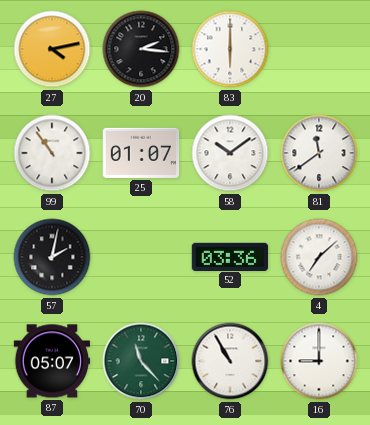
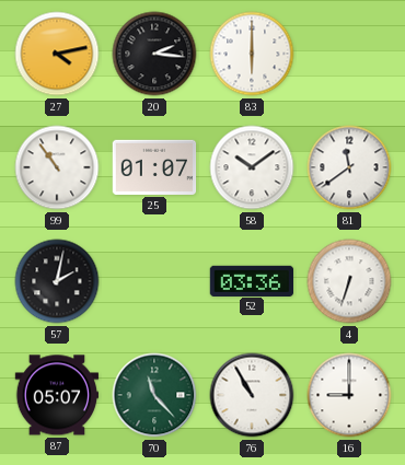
4: 7:08 -> 6:33
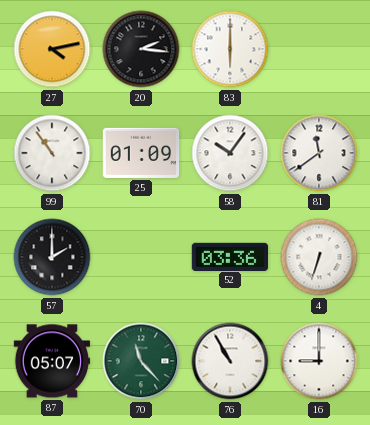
25: 01:07 -> 01:09
58: 10:09 -> 10:06
57: 2:02 -> 2:00
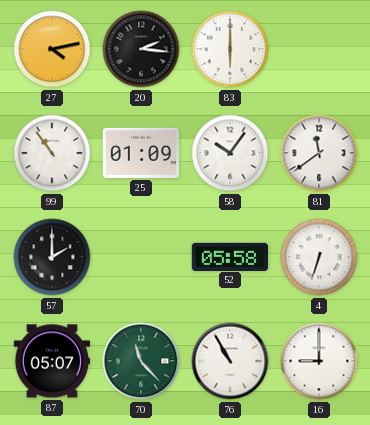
52: 03:36 -> 05:58
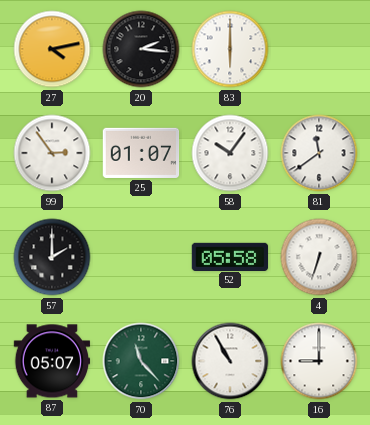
99: 10:54 -> 2:54
25: 01:09 -> 01:07
